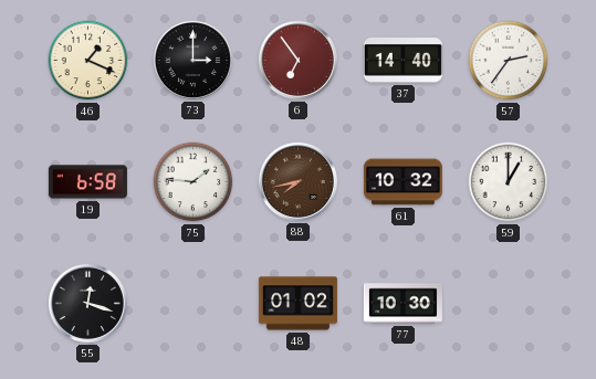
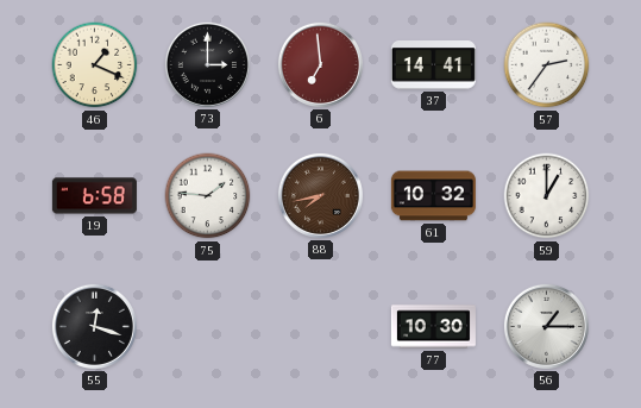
6: 6:54 -> 6:59
37: 14:40 -> 14:41
48: 01:02 -> none
56: none -> 1:15
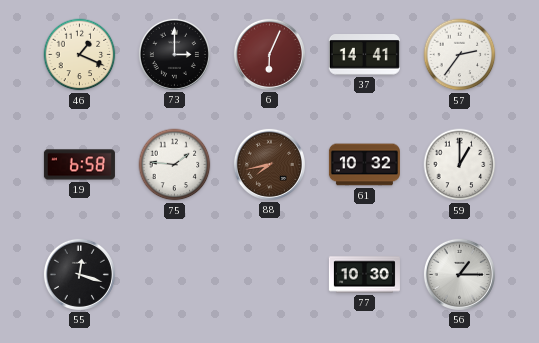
6: 6:59 -> 6:04
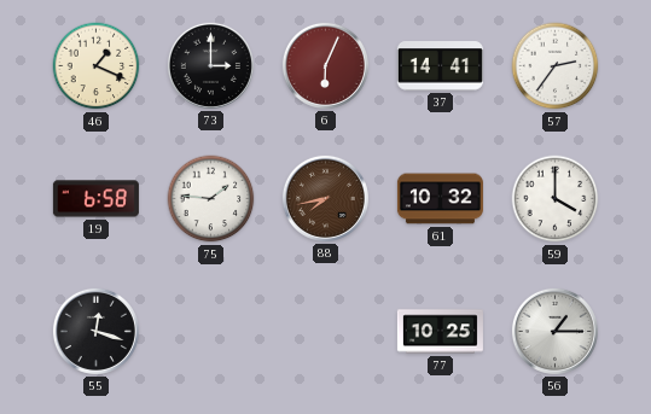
59: 1:00 -> 4:00
77: 10:30 -> 10:25
